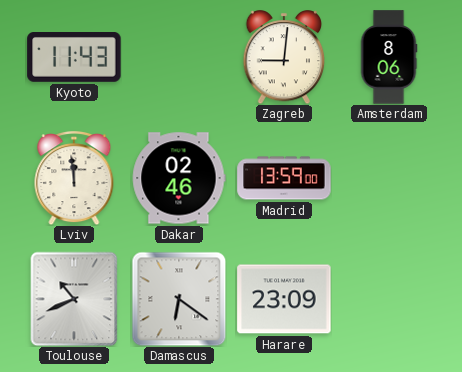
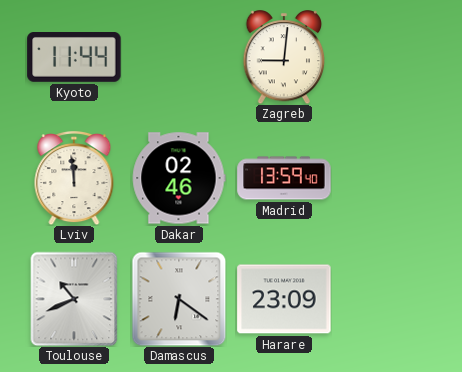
Kyoto: 11:43 -> 11:44
Amsterdam: 8:06 -> none
Madrid: 13:59:00 -> 13:59:40
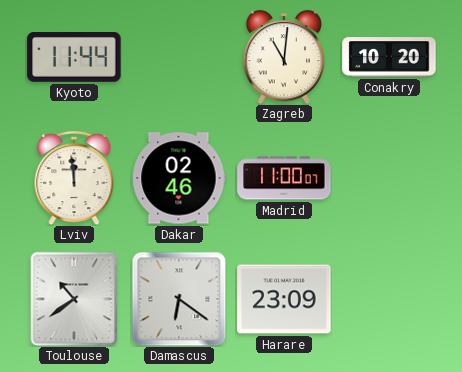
Zagreb: 9:01 -> 11:01
Conakry: none -> 10:20
Madrid: 13:59 -> 11:00
Toulouse: 10:41 -> 10:39
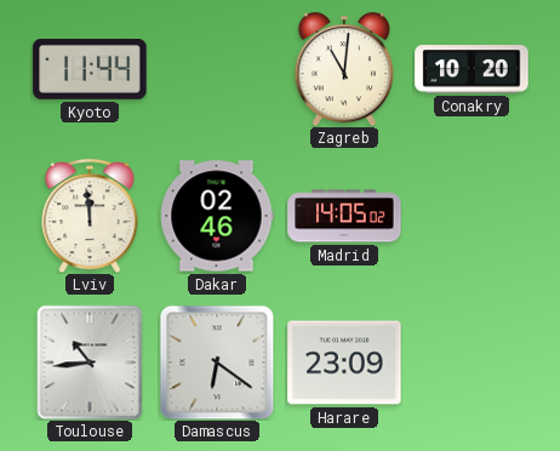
Madrid: 11:00 -> 14:05
Toulouse: 10:39 -> 10:44
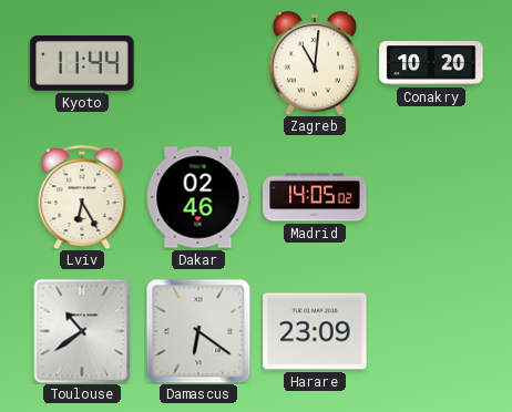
Lviv: 11:59 -> 6:25
Toulouse: 10:44 -> 10:39
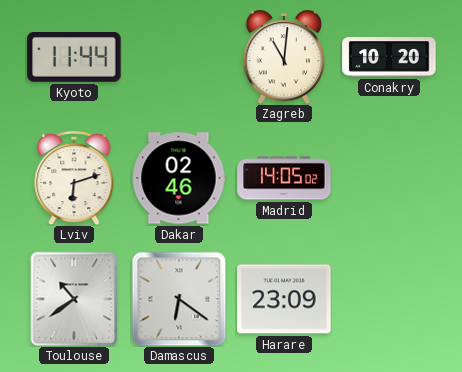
Lviv: 6:25 -> 6:12
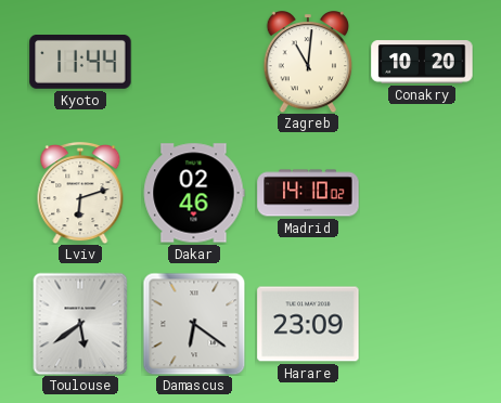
Madrid: 14:05 -> 14:10
Toulouse: 10:39 -> 5:39
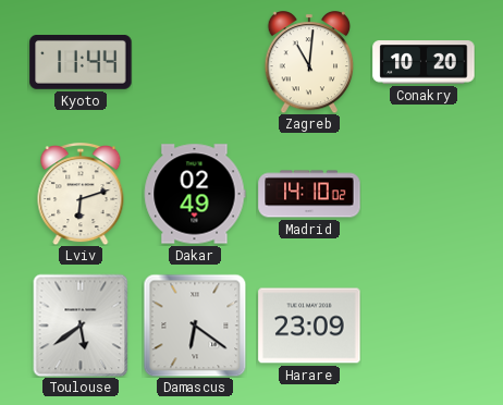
Dakar: 02:46 -> 02:49
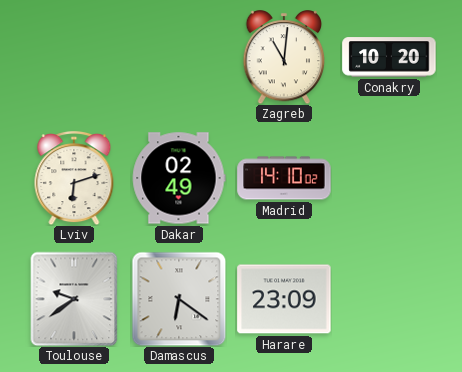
Kyoto: 11:44 -> none
Toulouse: 5:39 -> 9:39
